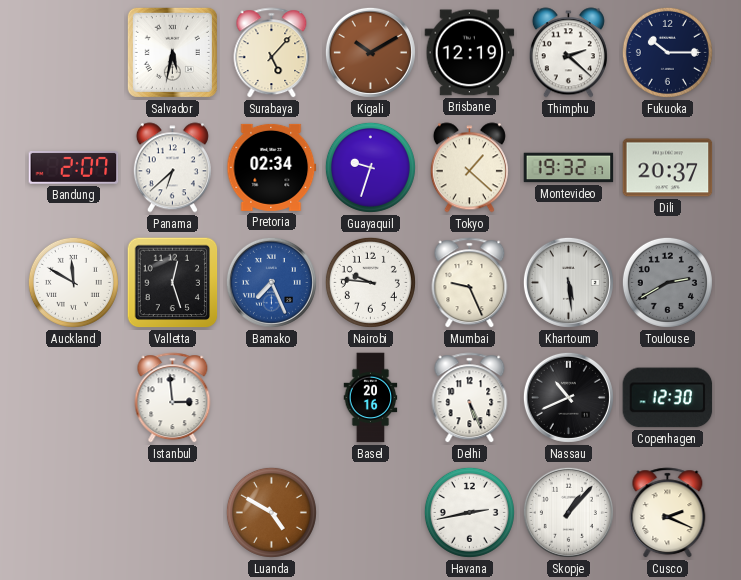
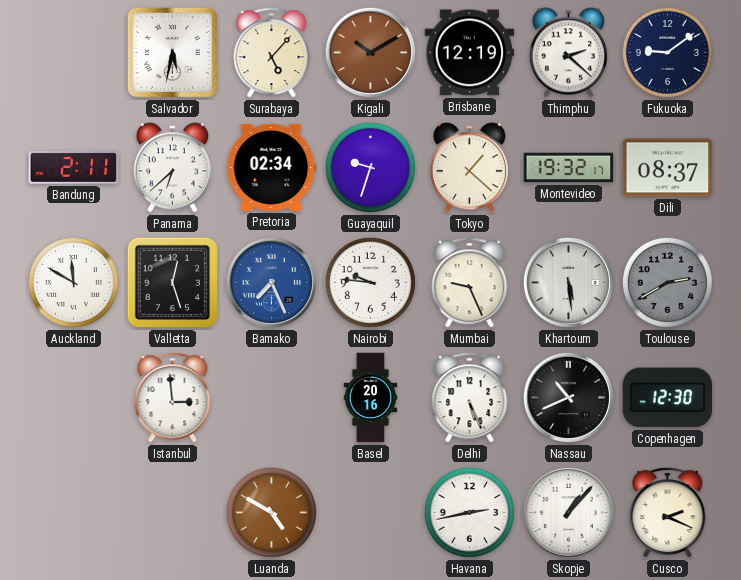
Fukuoka: 10:15 -> 9:09
Bandung: 2:07 -> 2:11
Dili: 20:37 -> 08:37
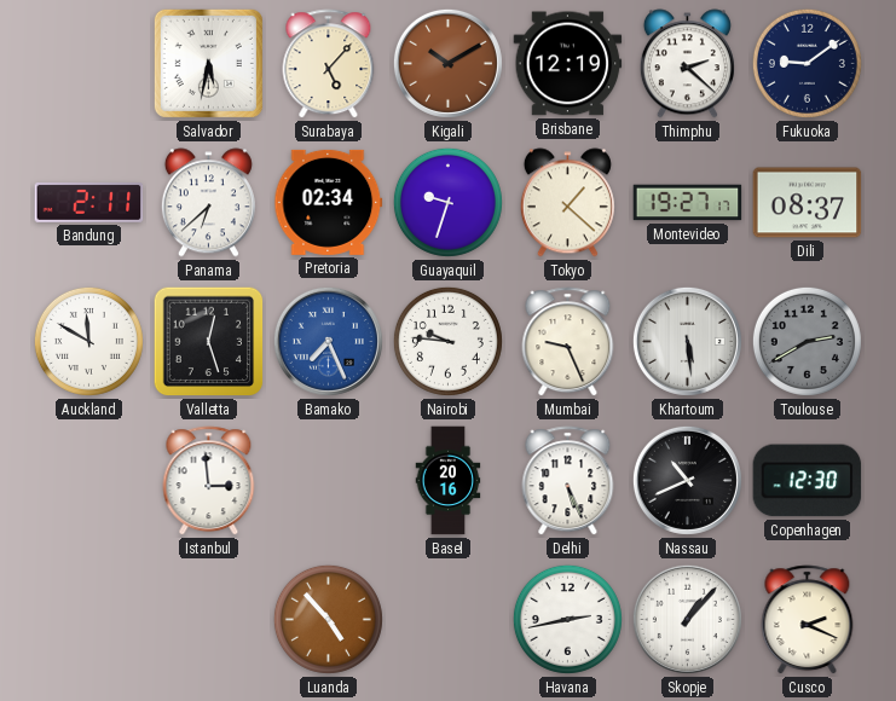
Montevideo: 19:32 -> 19:27
Luanda: 4:50 -> 4:53
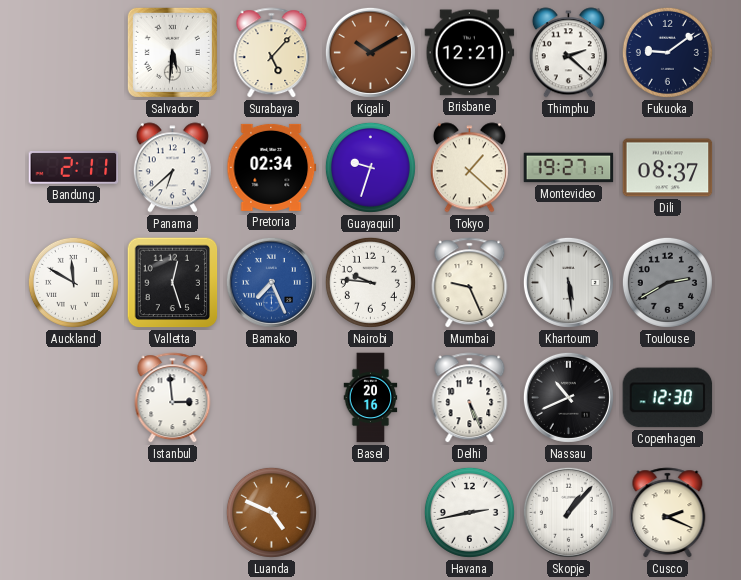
Salvador: 5:32 -> 5:31
Brisbane: 12:19 -> 12:21
Luanda: 4:53 -> 4:49
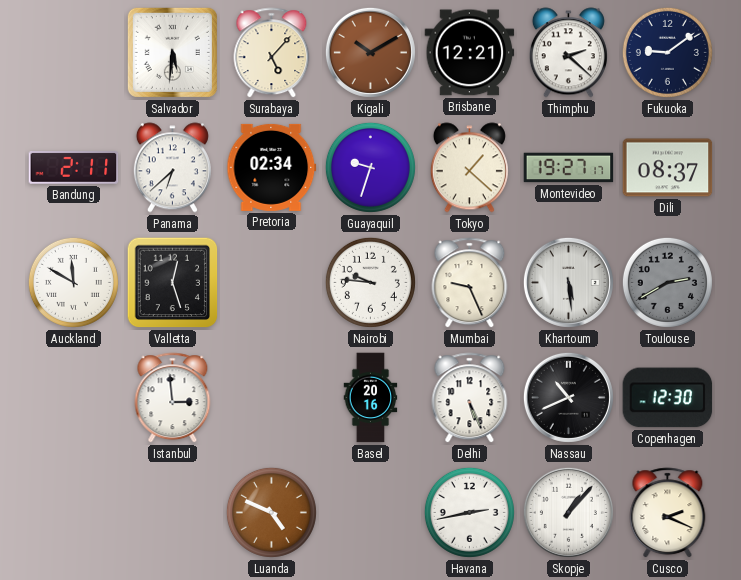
Bamako: 7:26 -> none
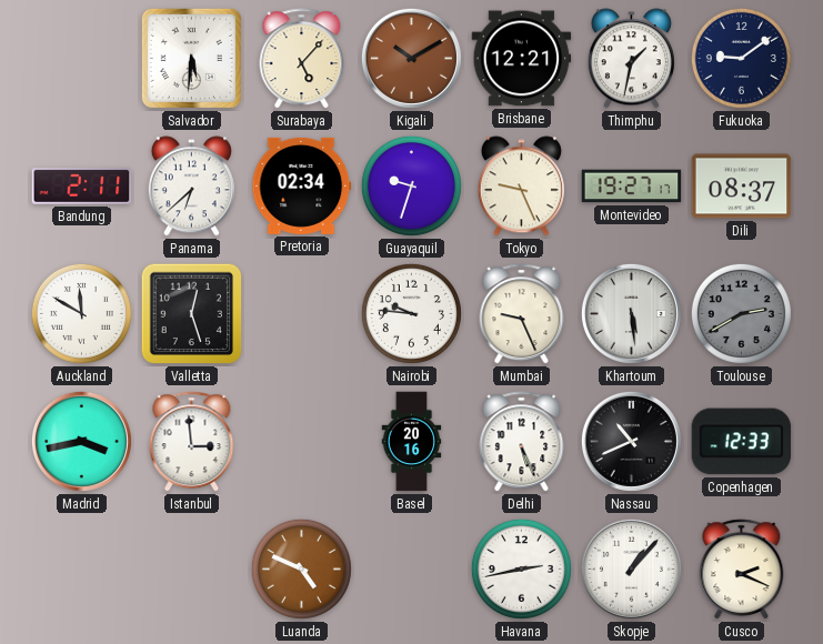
Thimphu: 2:22 -> 1:32
Tokyo: 1:22 -> 9:26
Madrid: none -> 3:43
Copenhagen: 12:30 -> 12:33
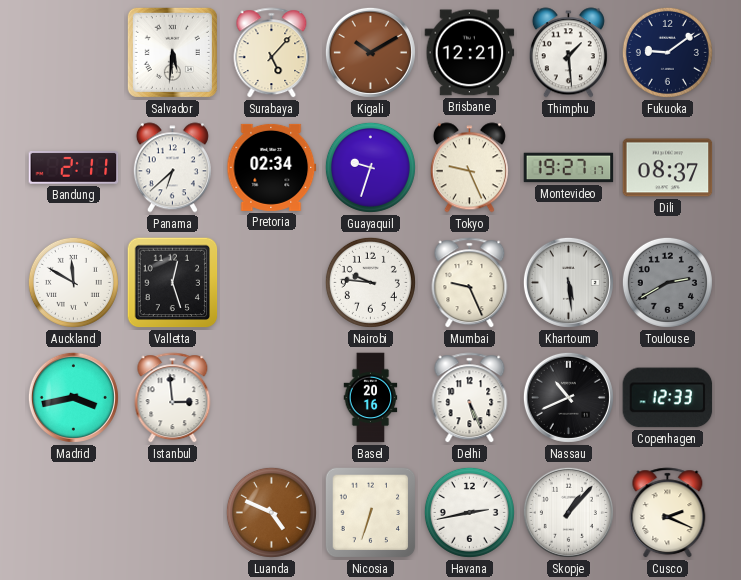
Thimphu: 1:32 -> 1:29
Nicosia: none -> 6:33
